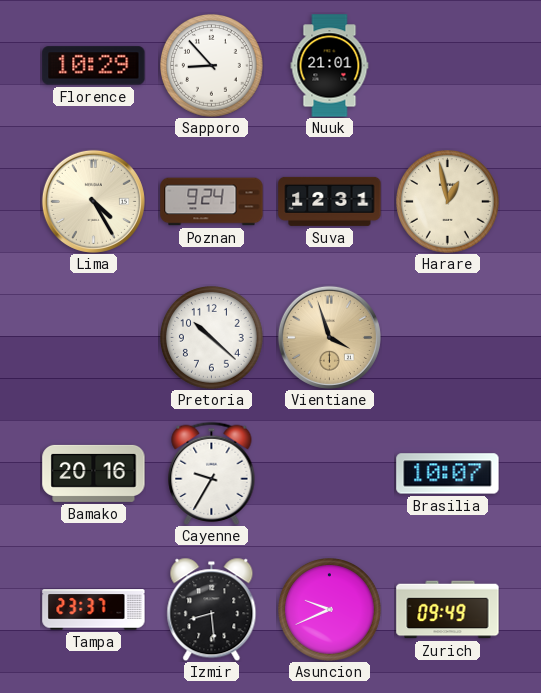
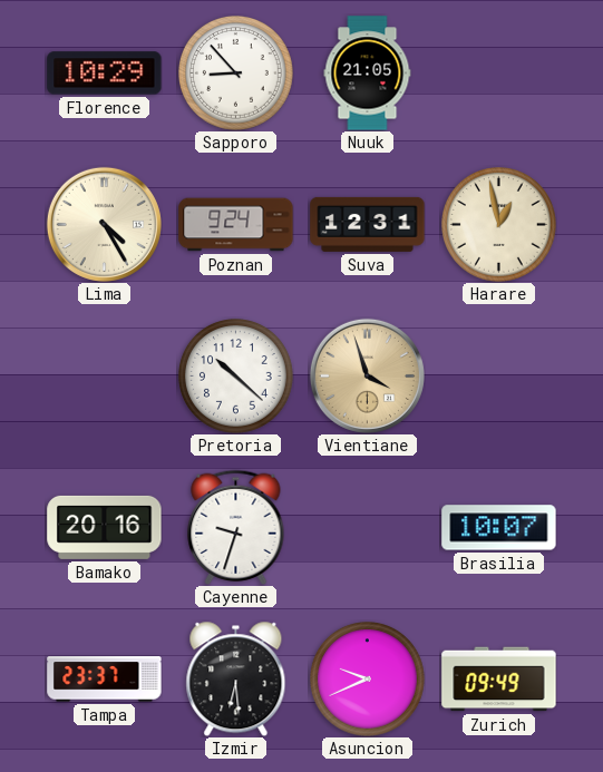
Nuuk: 21:01 -> 21:05
Cayenne: 9:35 -> 9:33
Izmir: 8:29 -> 6:29
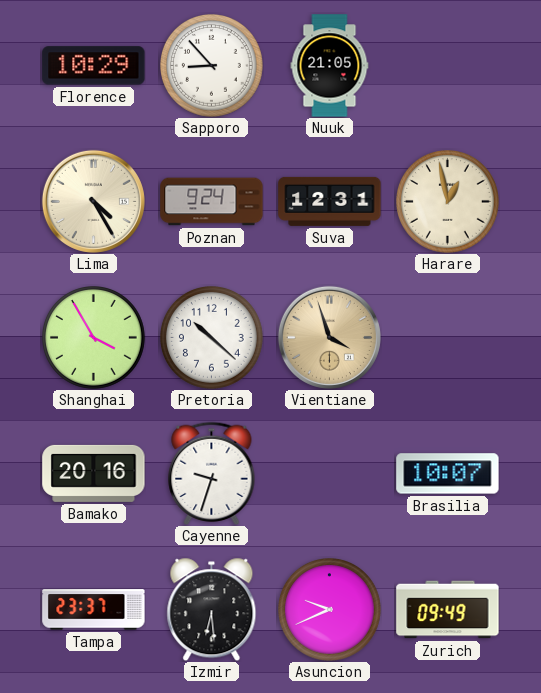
Shanghai: none -> 3:55
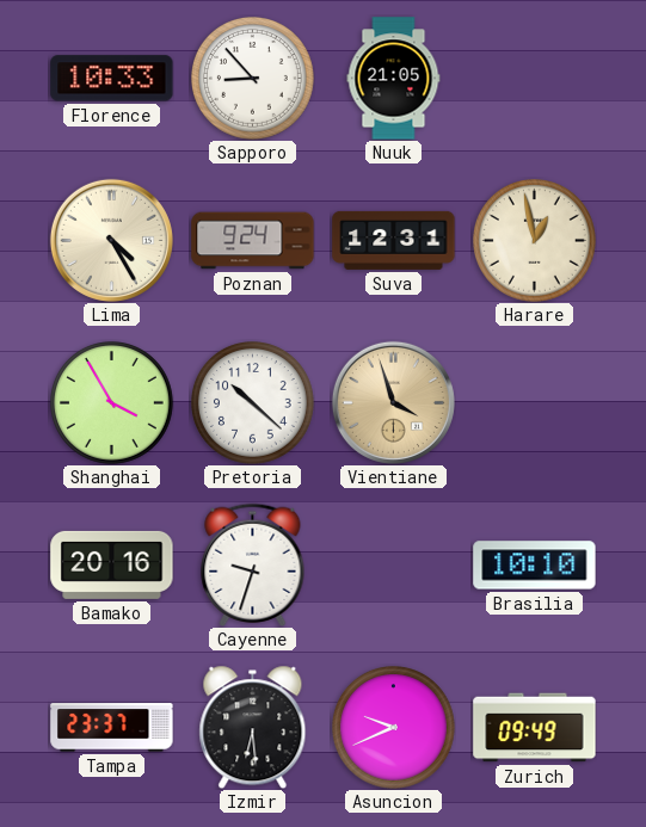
Florence: 10:29 -> 10:33
Brasilia: 10:07 -> 10:10
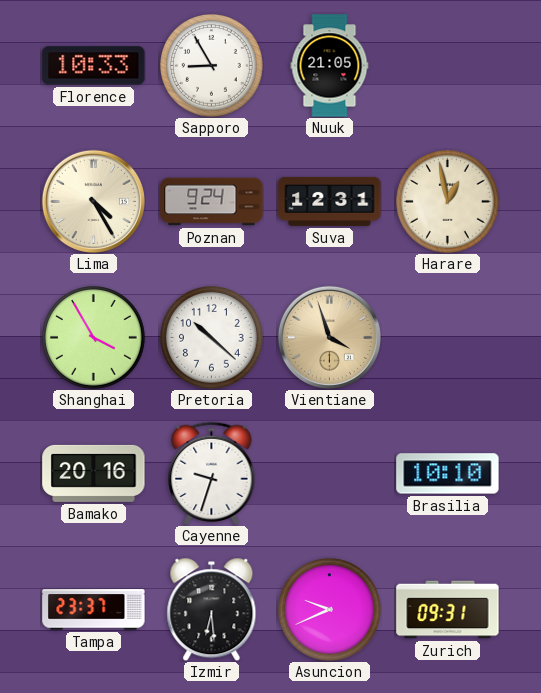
Sapporo: 8:53 -> 8:55
Zurich: 09:49 -> 09:31
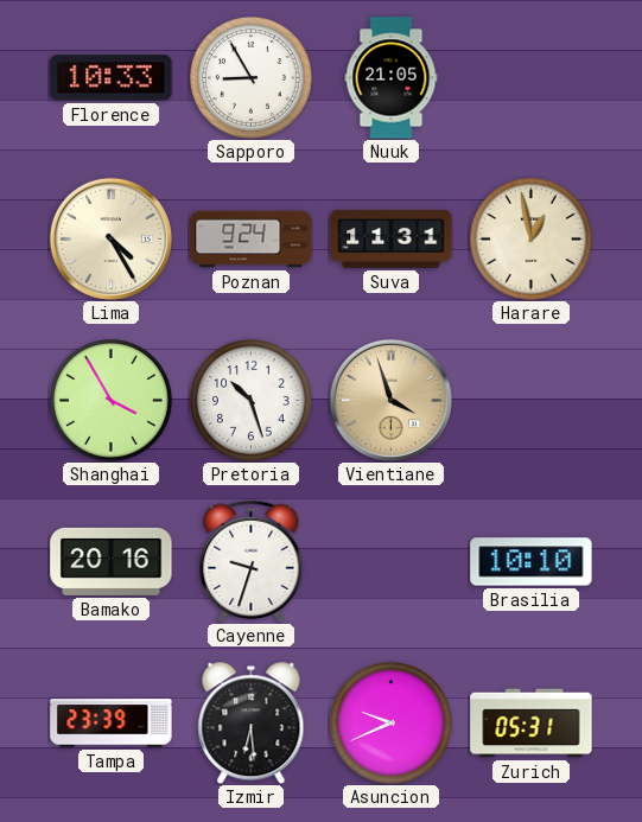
Suva: 12:31 -> 11:31
Pretoria: 10:22 -> 10:27
Tampa: 23:37 -> 23:39
Zurich: 09:31 -> 05:31
